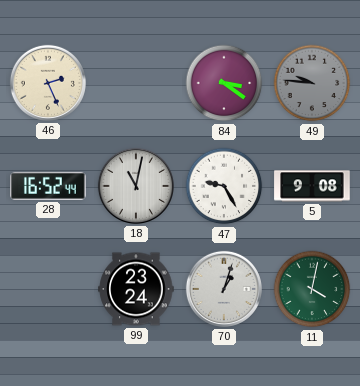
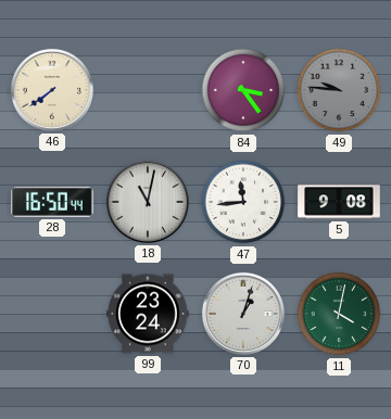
46: 2:26 -> 7:39
84: 3:21 -> 3:24
28: 16:52 -> 16:50
47: 9:25 -> 11:44
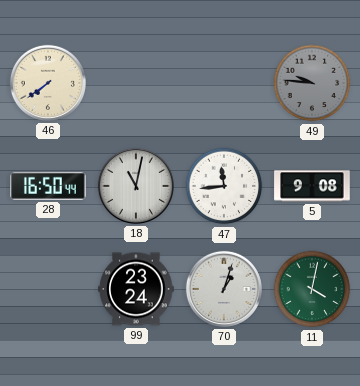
84: 3:24 -> none
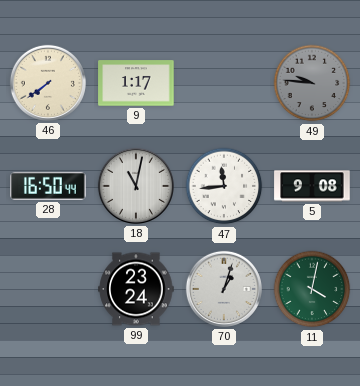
9: none -> 1:17
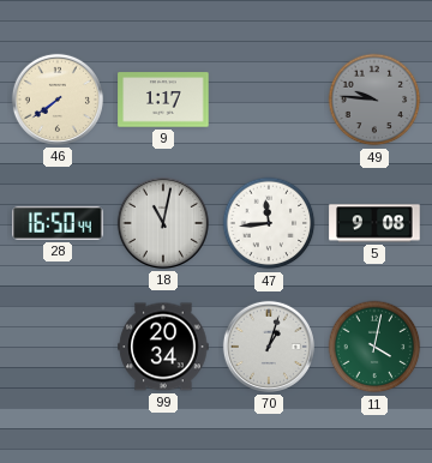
99: 23:24 -> 20:34
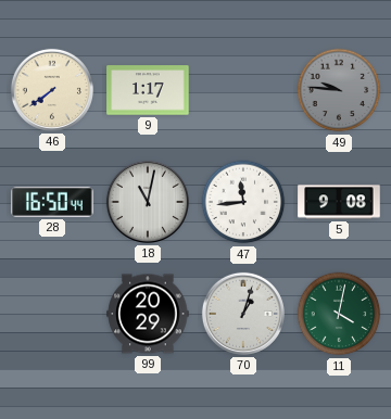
99: 20:34 -> 20:29
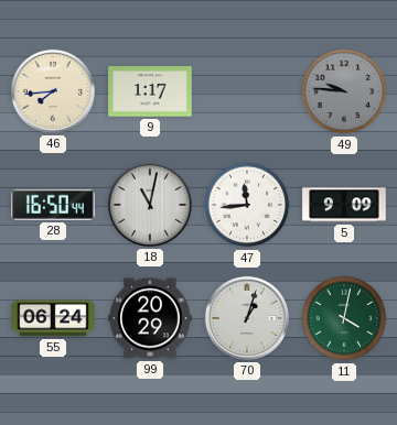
46: 7:39 -> 7:44
5: 9:08 -> 9:09
55: none -> 06:24
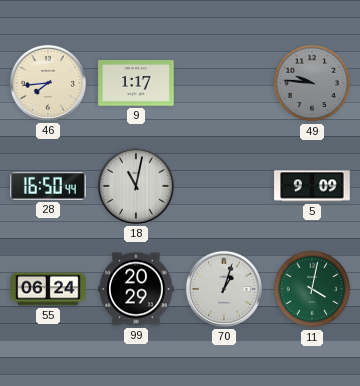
47: 11:44 -> none
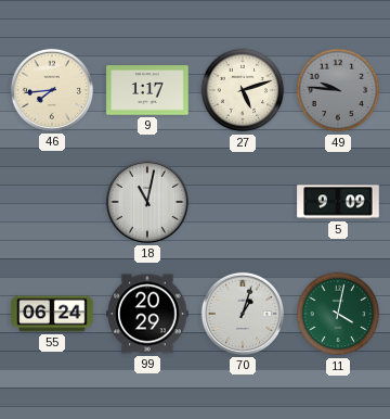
27: none -> 5:12
28: 16:50 -> none
